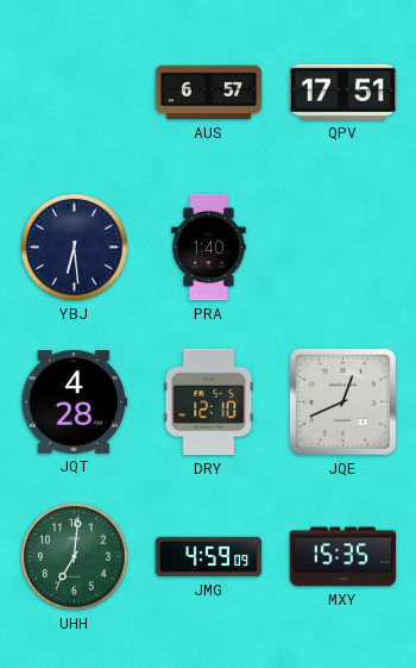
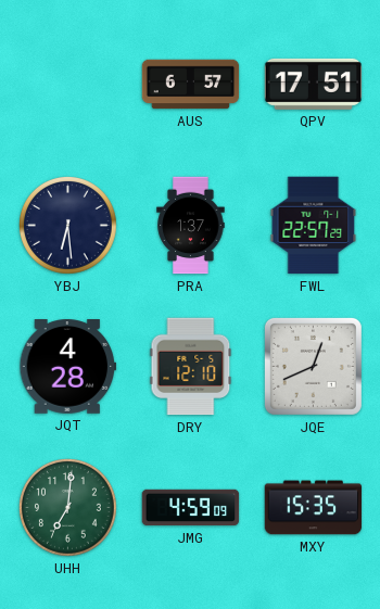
PRA: 1:40 -> 1:37
FWL: none -> 22:57
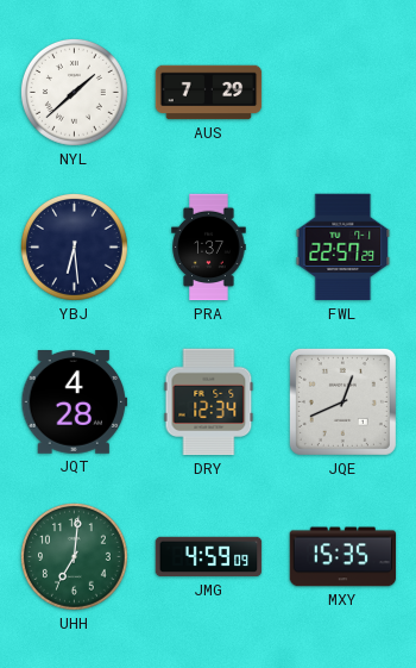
NYL: none -> 1:38
AUS: 6:57 -> 7:29
QPV: 17:51 -> none
DRY: 12:10 -> 12:34
